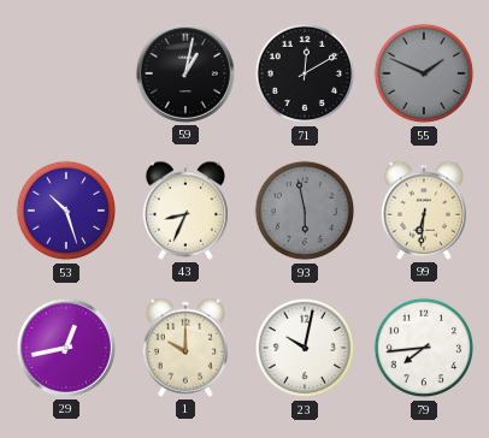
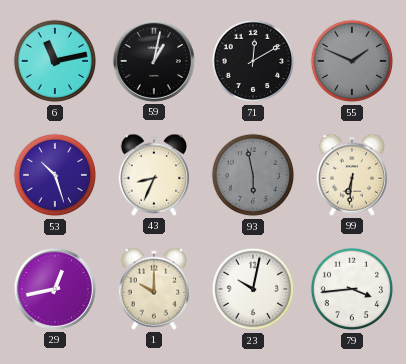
6: none -> 11:13
79: 7:44 -> 3:44
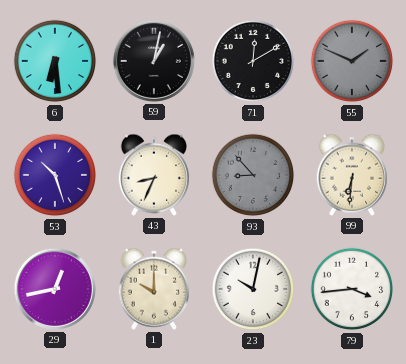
6: 11:13 -> 6:29
93: 5:58 -> 8:53
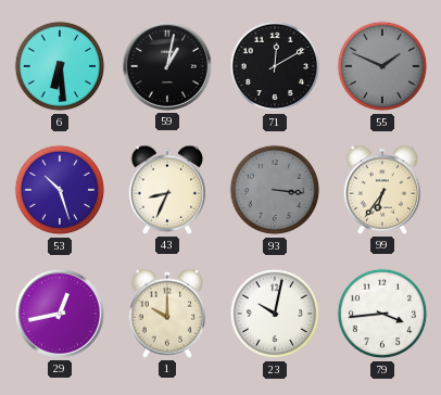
93: 8:53 -> 3:16
99: 6:31 -> 6:36
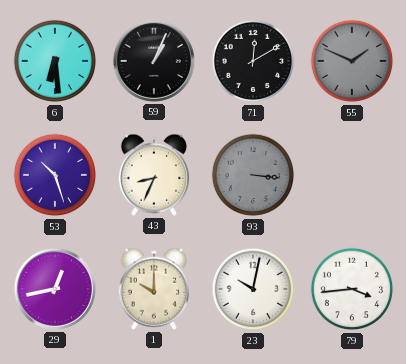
59: 1:02 -> 1:04
99: 6:36 -> none
